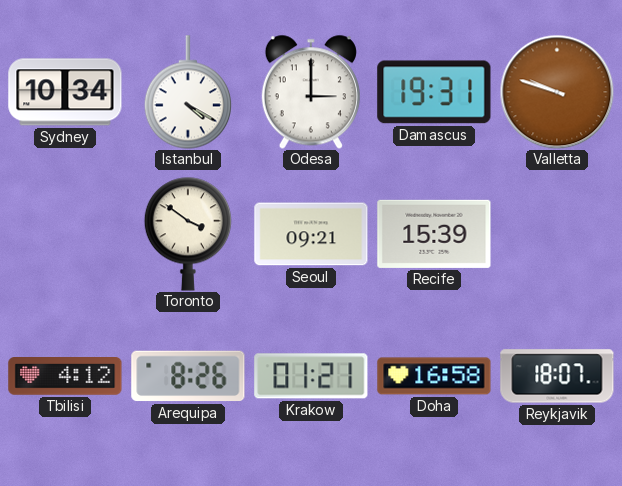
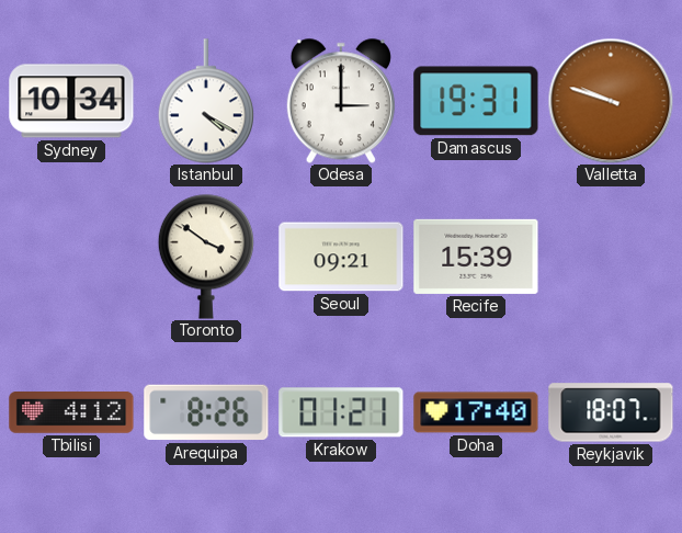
Doha: 16:58 -> 17:40
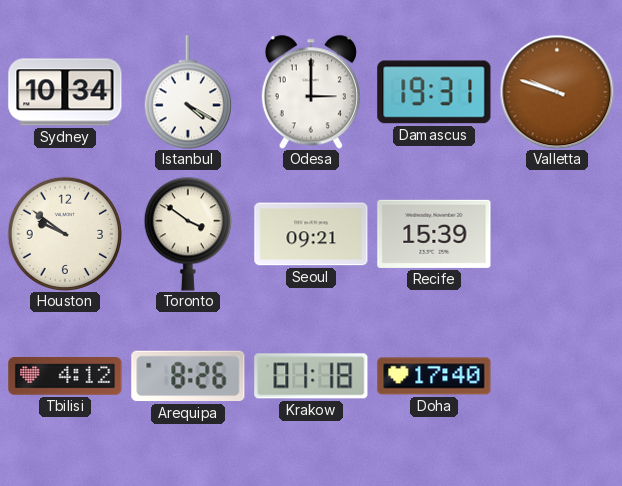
Houston: none -> 9:51
Krakow: 01:21 -> 01:18
Reykjavik: 18:07 -> none
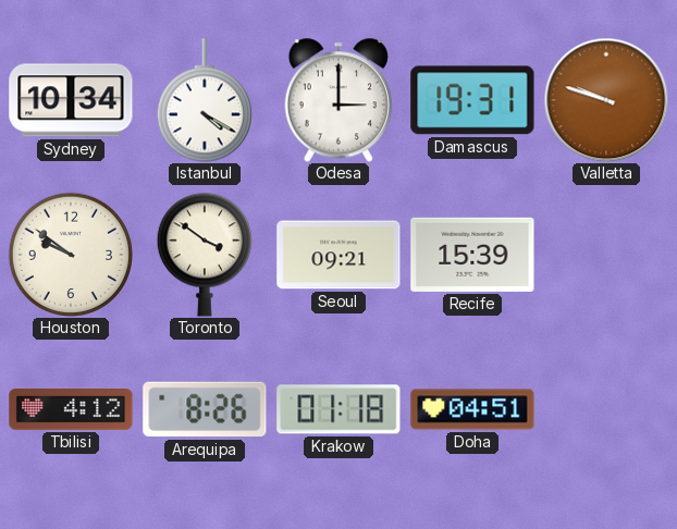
Doha: 17:40 -> 04:51
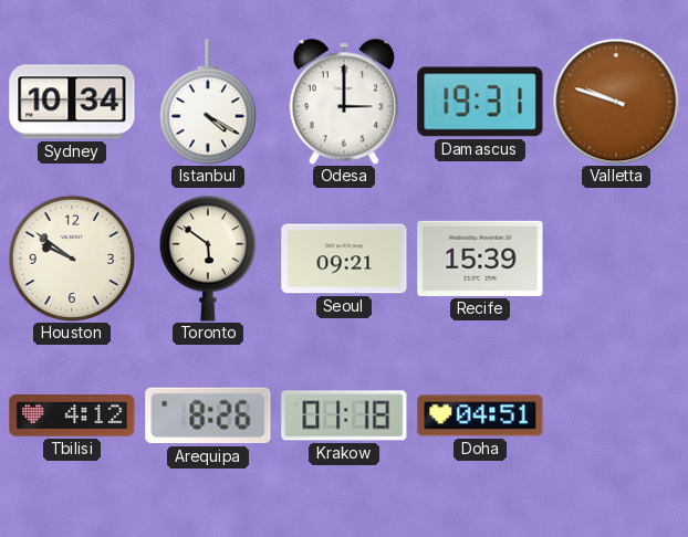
Toronto: 3:51 -> 5:51
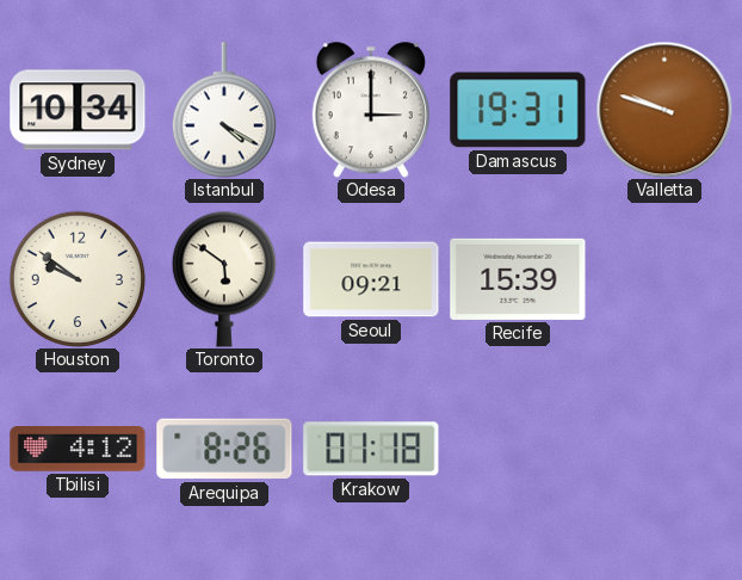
Doha: 04:51 -> none
